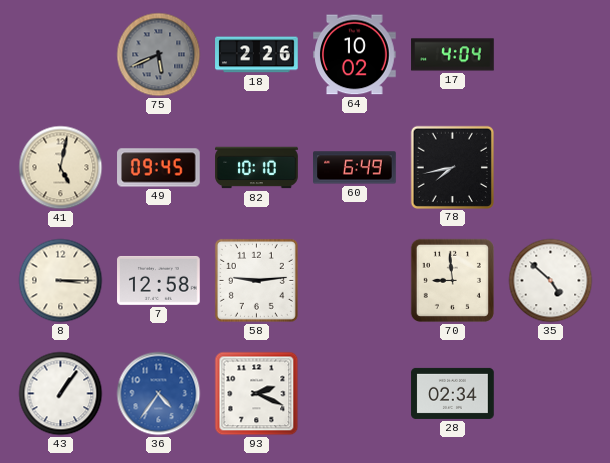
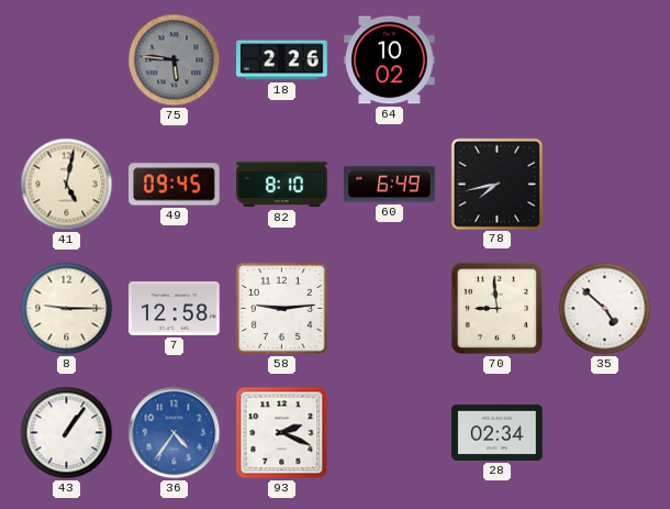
75: 5:41 -> 5:46
17: 4:04 -> none
82: 10:10 -> 8:10
8: 3:15 -> 9:15
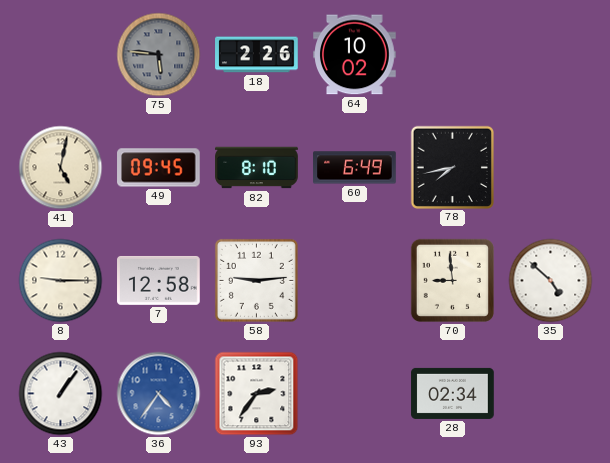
93: 2:19 -> 2:36
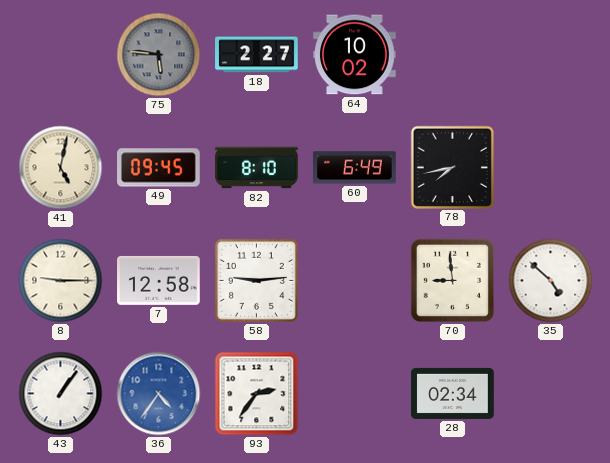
18: 2:26 -> 2:27
